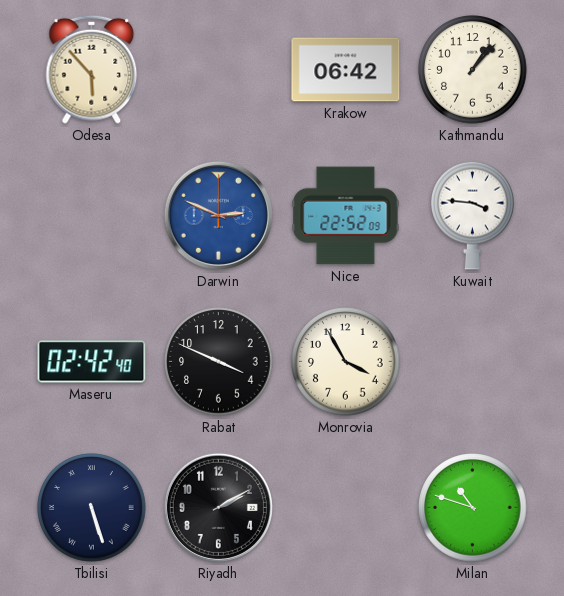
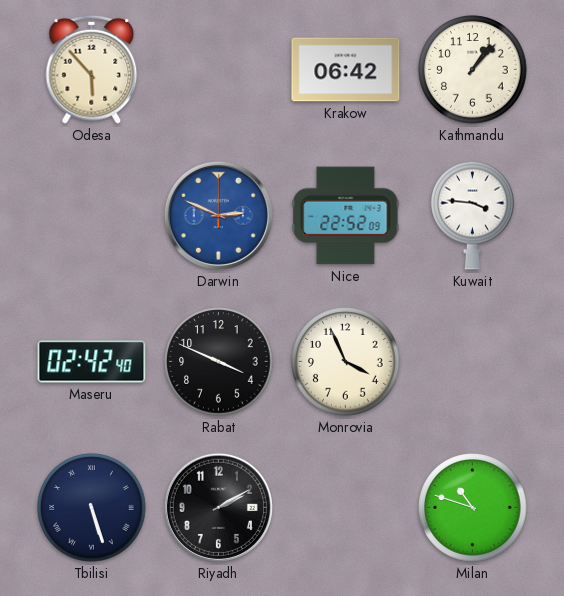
Monrovia: 3:55 -> 3:56
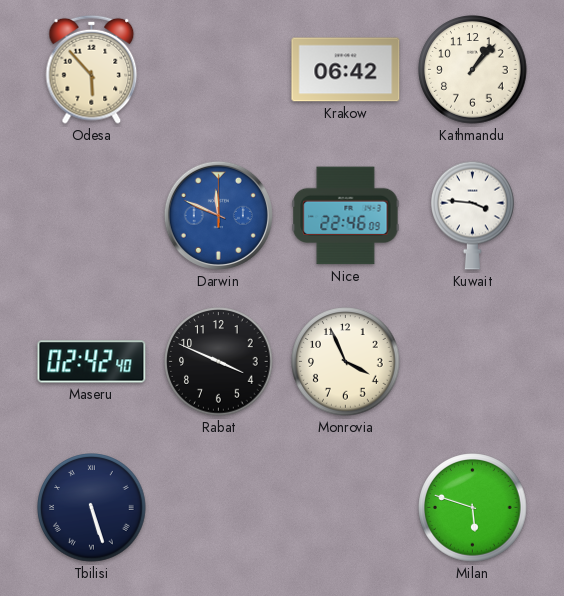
Darwin: 2:49 -> 11:49
Nice: 22:52 -> 22:46
Riyadh: 2:10 -> none
Milan: 10:48 -> 5:48
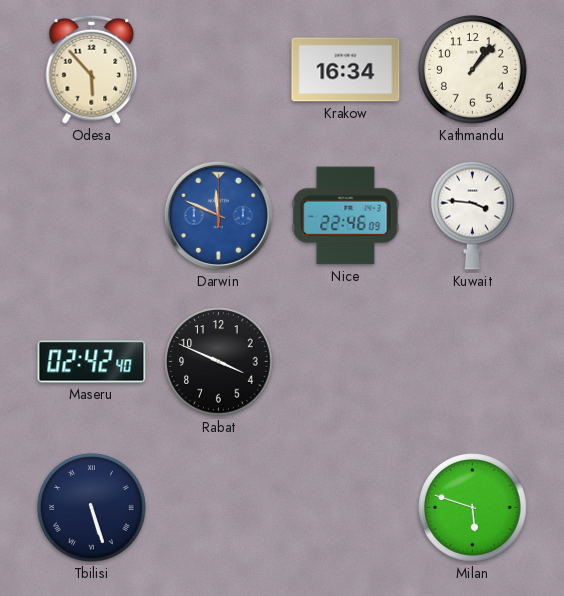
Krakow: 06:42 -> 16:34
Monrovia: 3:56 -> none
